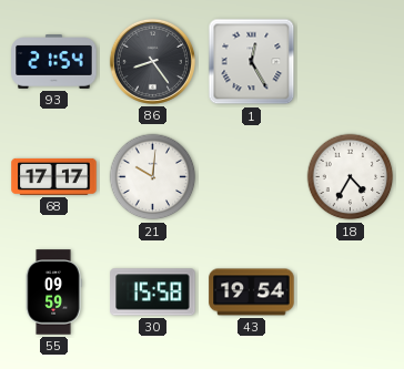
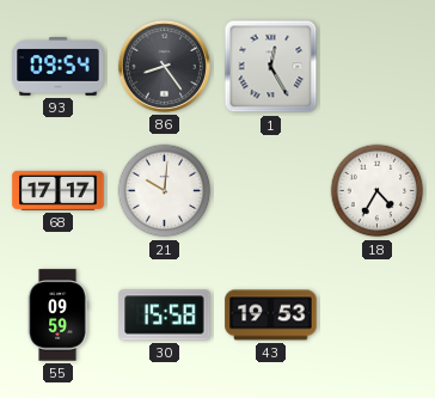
93: 21:54 -> 09:54
43: 19:54 -> 19:53
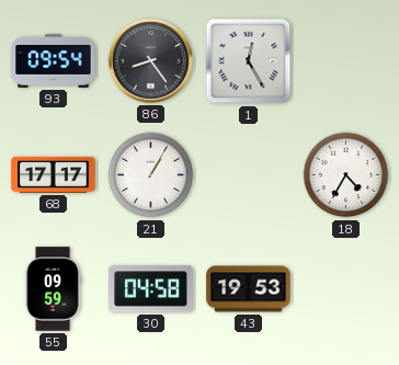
21: 10:01 -> 1:05
30: 15:58 -> 04:58
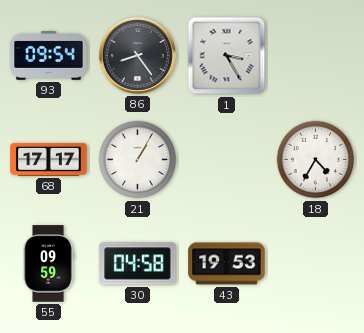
1: 12:25 -> 3:25
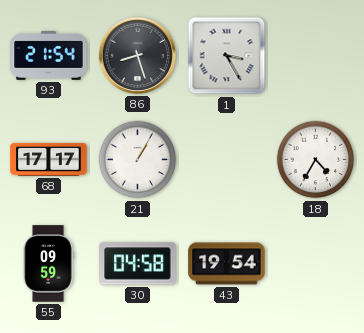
93: 09:54 -> 21:54
86: 8:24 -> 8:27
43: 19:53 -> 19:54
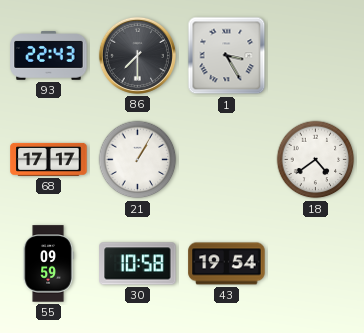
93: 21:54 -> 22:43
86: 8:27 -> 7:30
18: 4:35 -> 4:39
30: 04:58 -> 10:58
